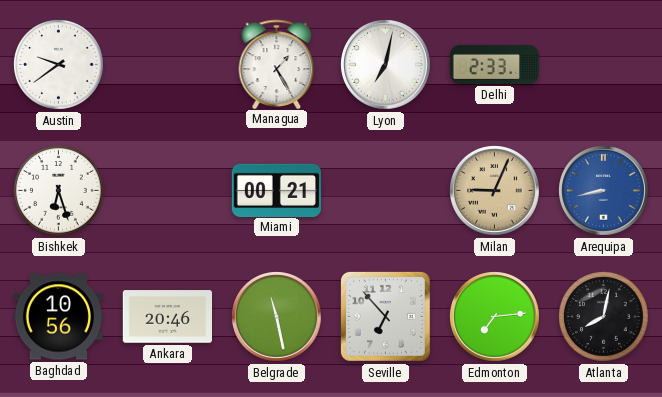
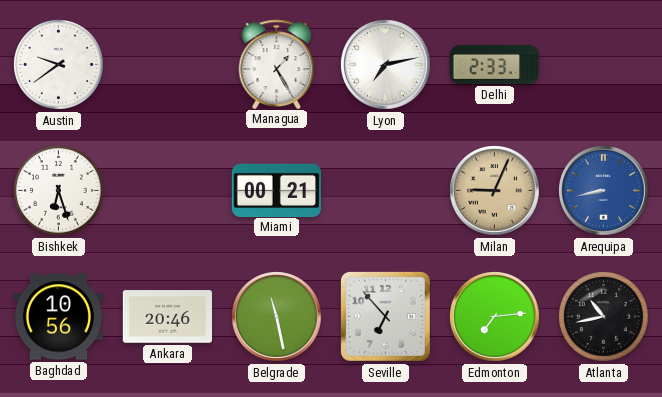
Lyon: 7:02 -> 7:13
Atlanta: 8:02 -> 10:43
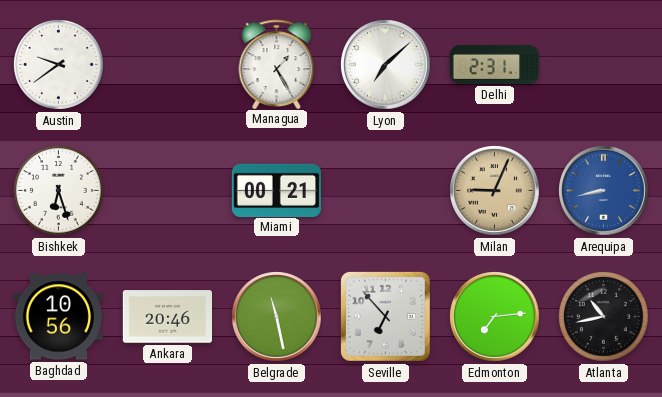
Lyon: 7:13 -> 7:08
Delhi: 2:33 -> 2:31
